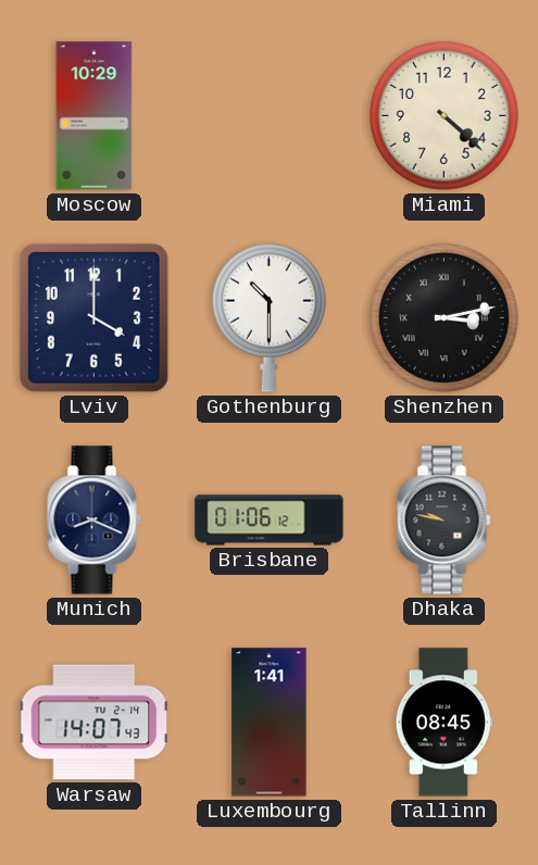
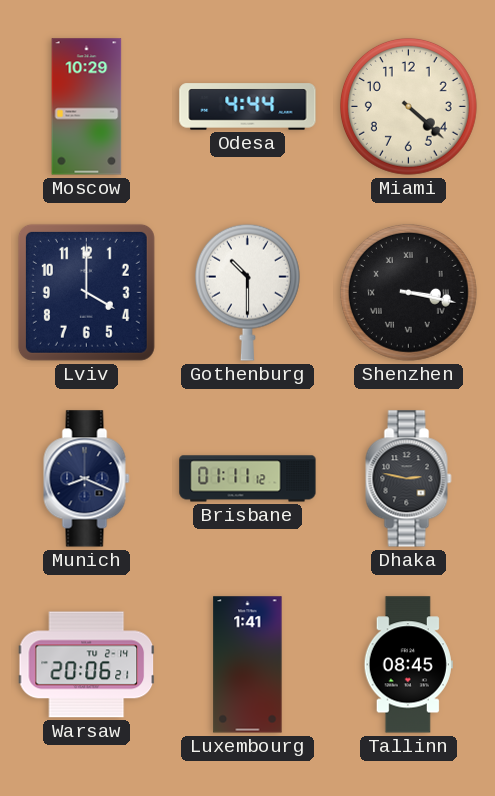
Odesa: none -> 4:44
Shenzhen: 3:13 -> 3:17
Brisbane: 01:06 -> 01:11
Dhaka: 9:47 -> 2:47
Warsaw: 14:07 -> 20:06
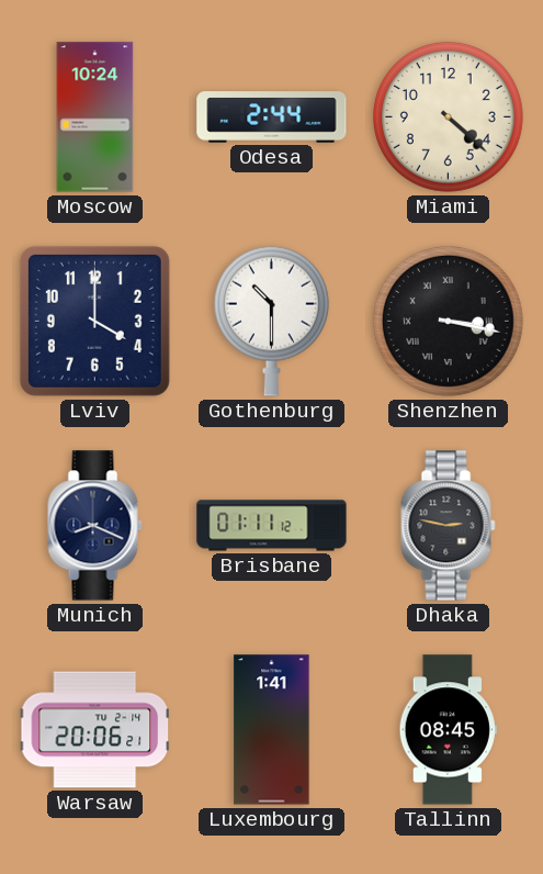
Moscow: 10:29 -> 10:24
Odesa: 4:44 -> 2:44
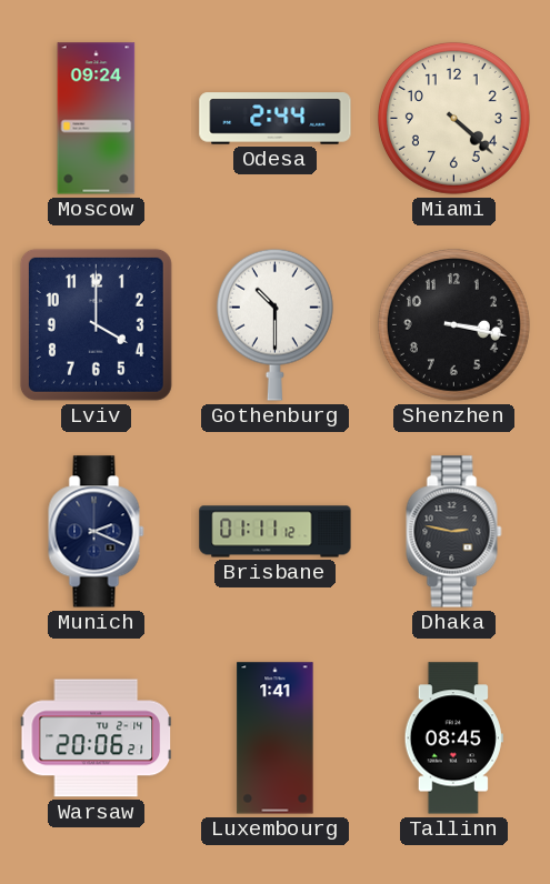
Moscow: 10:24 -> 09:24
Shenzhen numerals: Roman -> Arabic
Munich: 8:19 -> 2:19
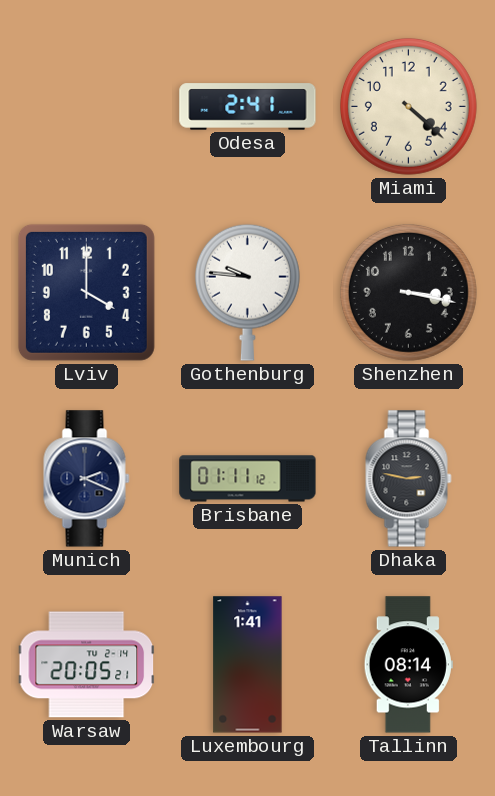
Moscow: 09:24 -> none
Odesa: 2:44 -> 2:41
Gothenburg: 10:30 -> 9:46
Warsaw: 20:06 -> 20:05
Tallinn: 08:45 -> 08:14
